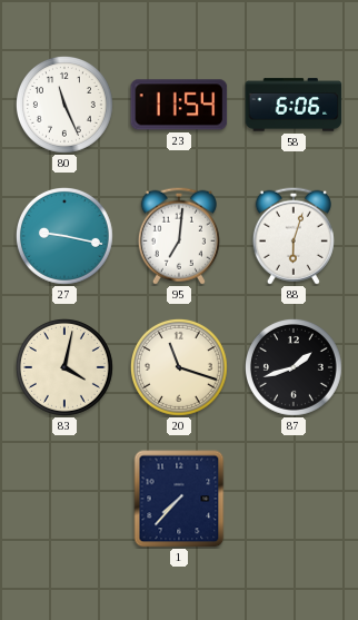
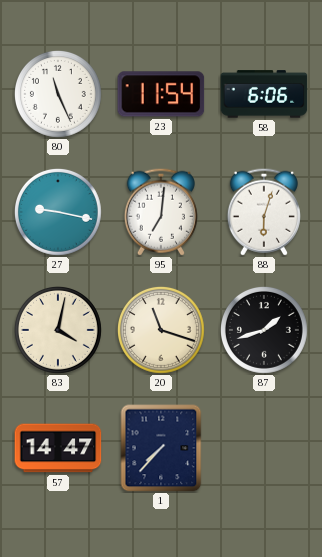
57: none -> 14:47
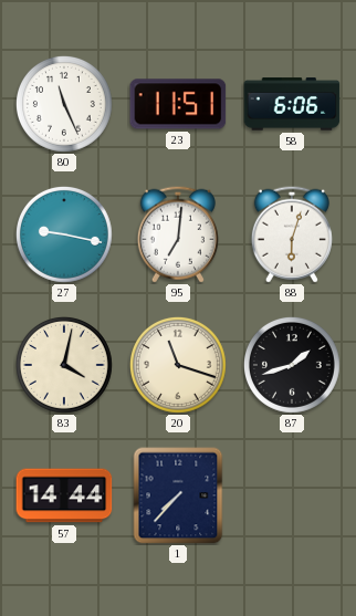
23: 11:54 -> 11:51
57: 14:47 -> 14:44
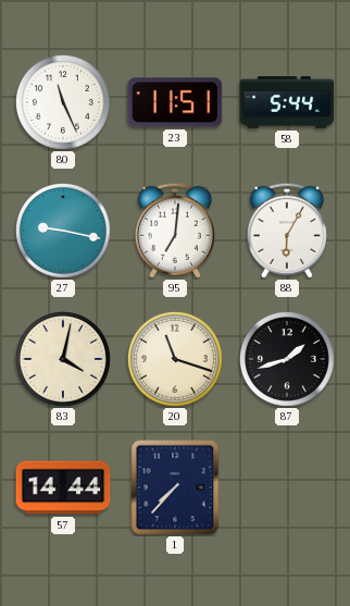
58: 6:06 -> 5:44
88: 6:03 -> 6:05
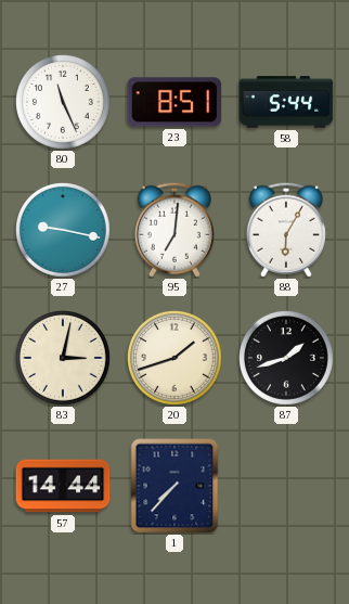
23: 11:51 -> 8:51
83: 4:02 -> 3:02
20: 11:18 -> 1:42
